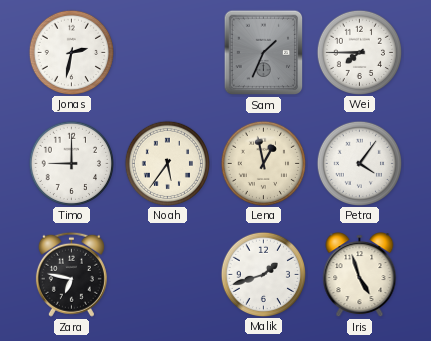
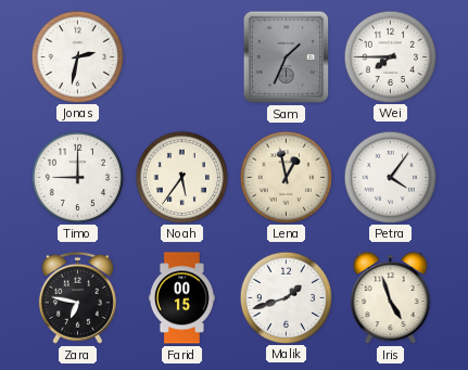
Farid: none -> 00:15
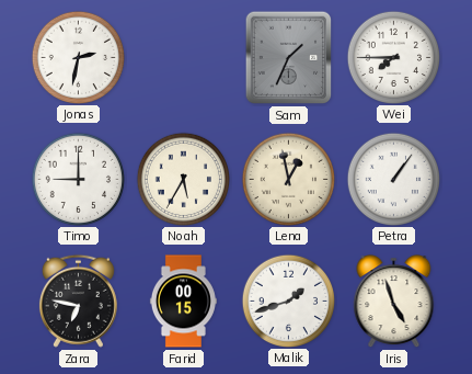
Noah: 5:36 -> 5:35
Petra: 4:06 -> 1:06
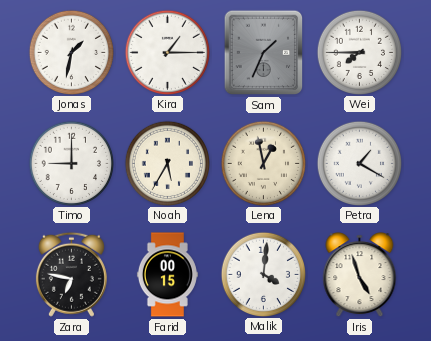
Jonas: 2:32 -> 1:32
Kira: none -> 1:15
Petra: 1:06 -> 1:20
Malik: 1:42 -> 4:01
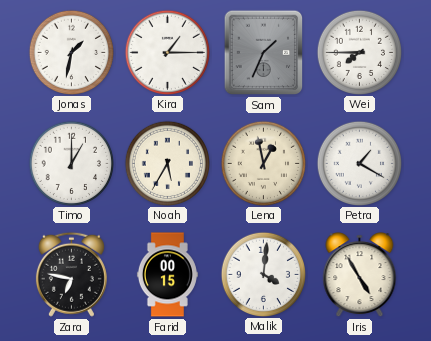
Timo: 9:00 -> 1:00
Iris: 4:57 -> 4:55
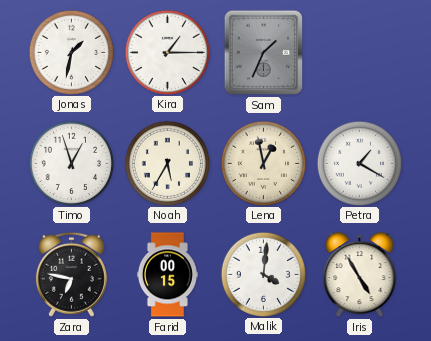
Wei: 7:45 -> none
Timo: 1:00 -> 12:57
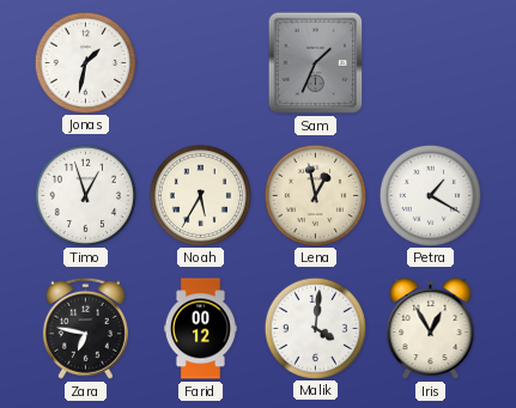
Kira: 1:15 -> none
Farid: 00:15 -> 00:12
Iris: 4:55 -> 12:55
